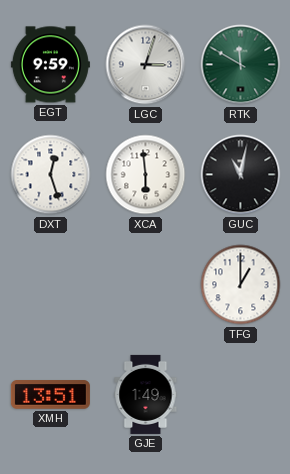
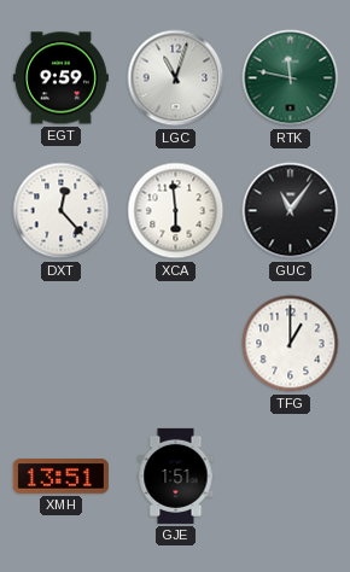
LGC: 3:03 -> 11:03
RTK: 11:50 -> 11:47
DXT: 12:27 -> 12:23
GUC: 11:02 -> 11:06
GJE: 1:49 -> 1:51
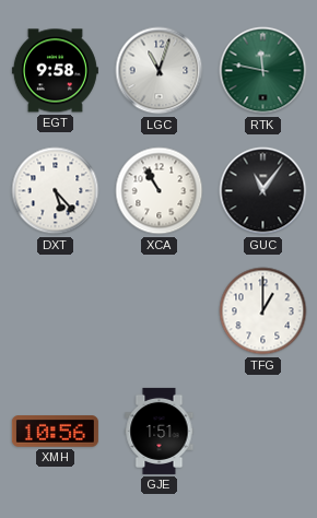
EGT: 9:59 -> 9:58
DXT: 12:23 -> 5:23
XCA: 5:59 -> 10:55
XMH: 13:51 -> 10:56
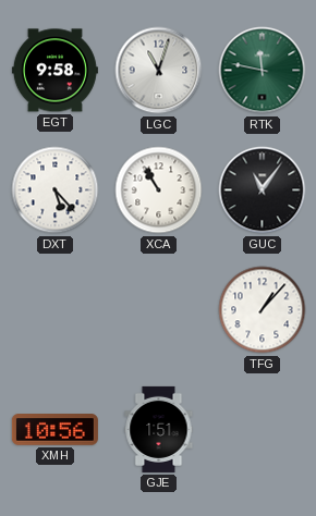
TFG: 1:00 -> 1:07
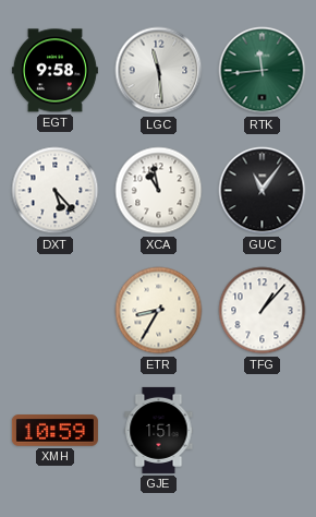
LGC: 11:03 -> 11:29
RTK: 11:47 -> 11:44
XCA: 10:55 -> 10:58
ETR: none -> 8:35
XMH: 10:56 -> 10:59
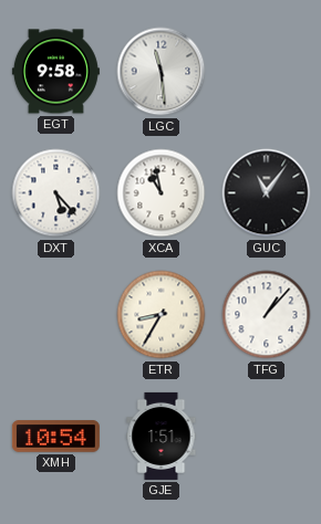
RTK: 11:44 -> none
XMH: 10:59 -> 10:54
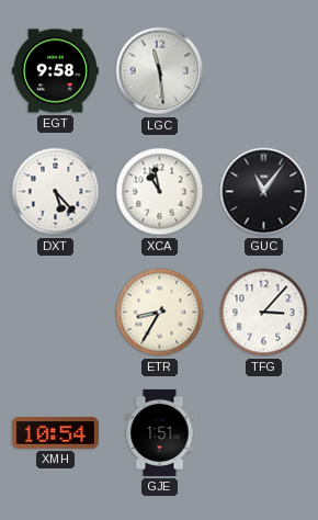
TFG: 1:07 -> 3:07
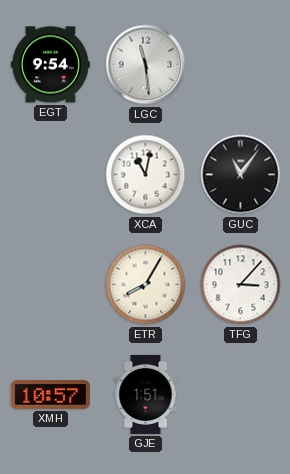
EGT: 9:58 -> 9:54
DXT: 5:23 -> none
XCA: 10:58 -> 11:02
ETR: 8:35 -> 8:05
XMH: 10:54 -> 10:57
